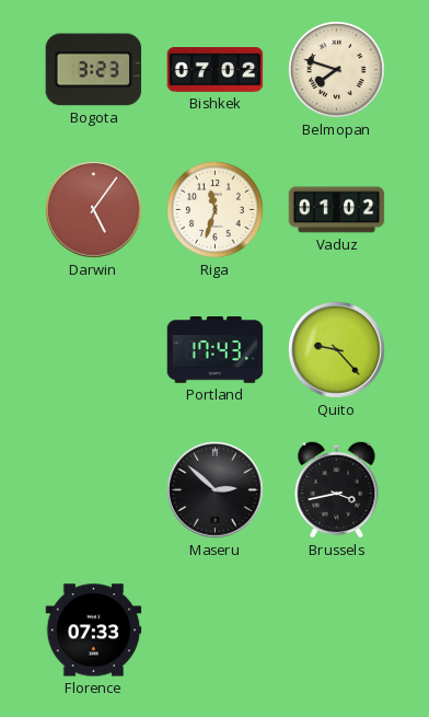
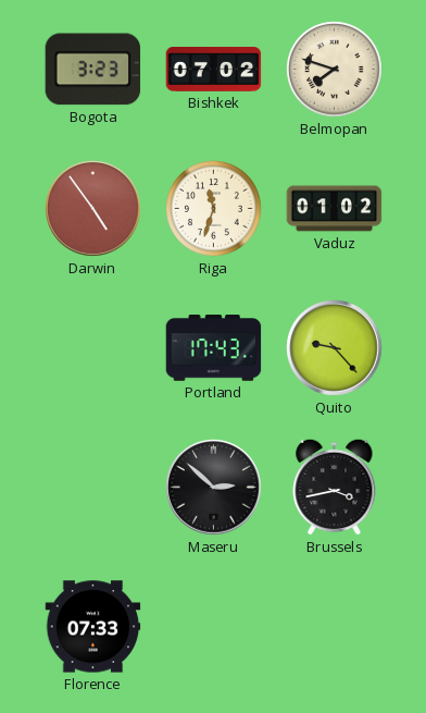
Darwin: 5:06 -> 4:54
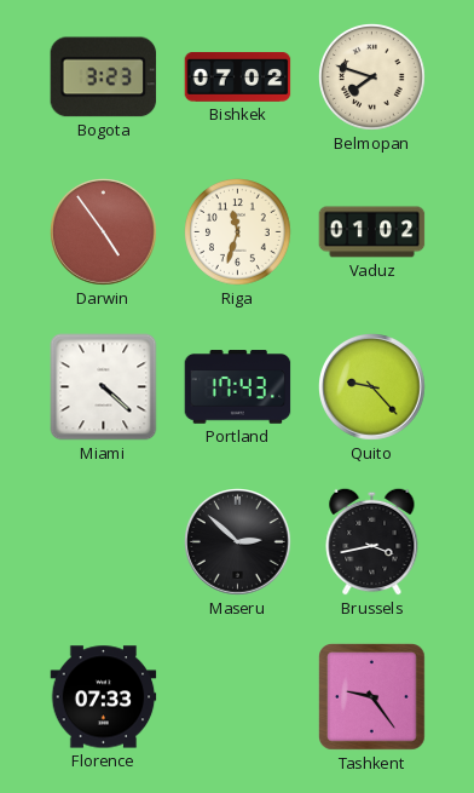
Miami: none -> 4:22
Tashkent: none -> 9:24
